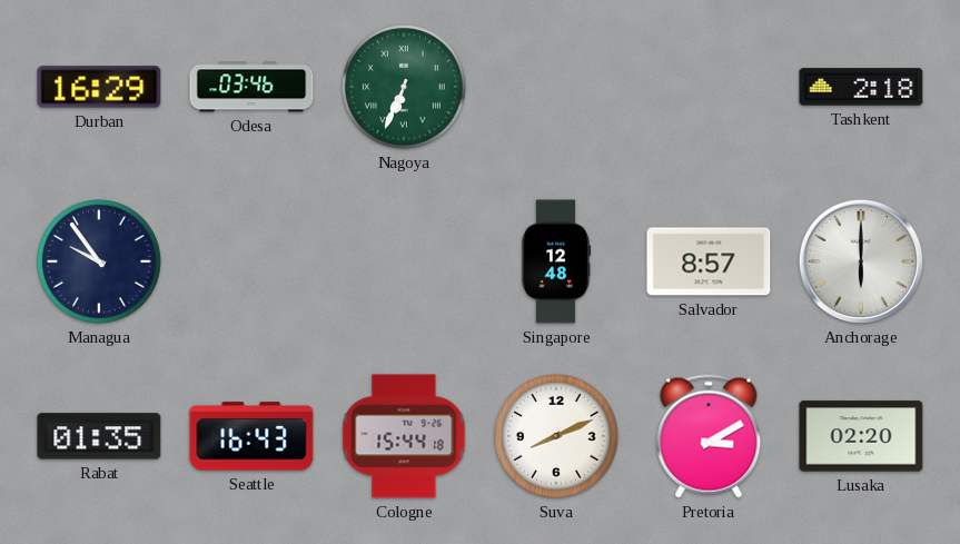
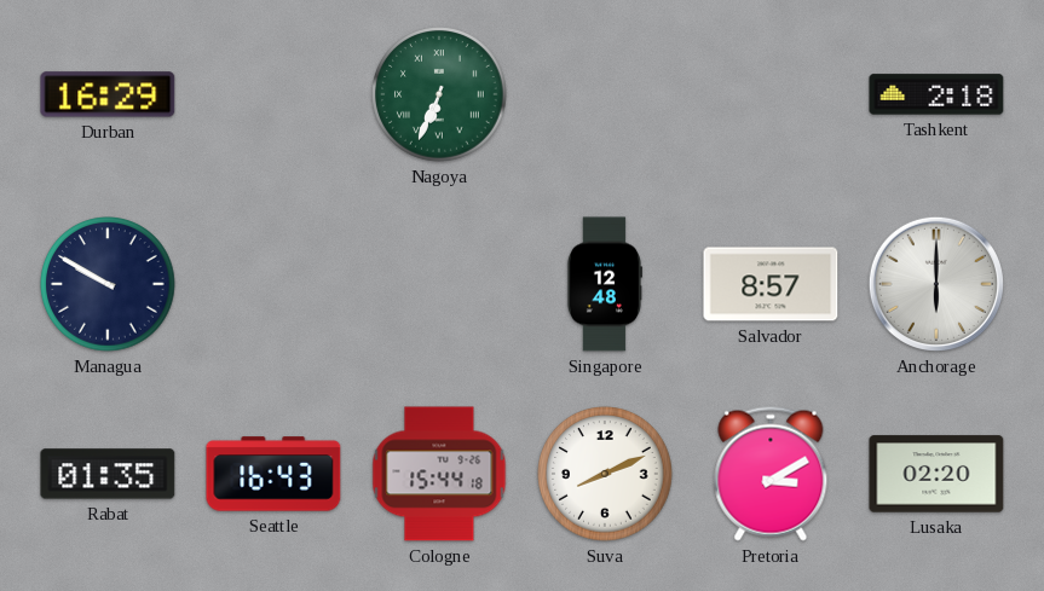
Odesa: 03:46 -> none
Managua: 9:54 -> 9:50
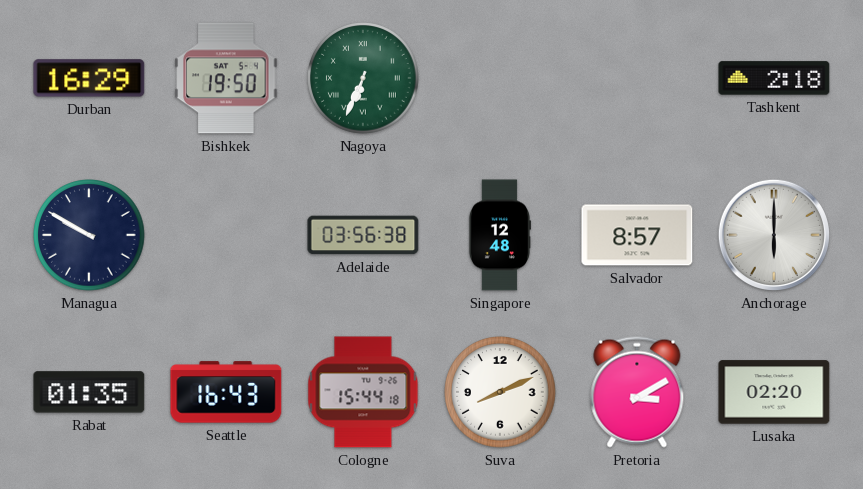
Bishkek: none -> 19:50
Adelaide: none -> 03:56
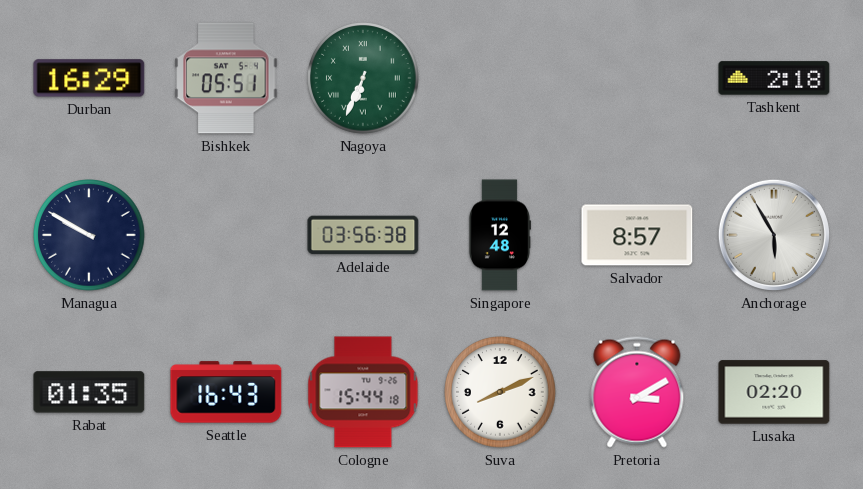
Bishkek: 19:50 -> 05:51
Anchorage: 6:00 -> 5:55
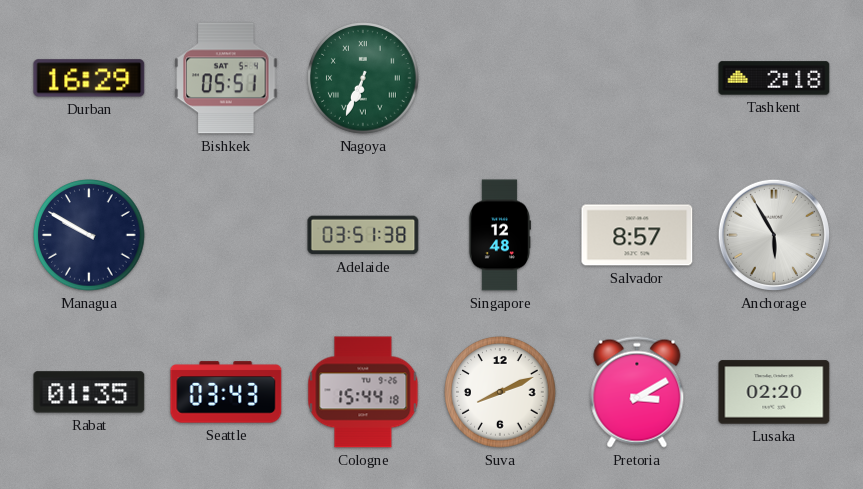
Adelaide: 03:56 -> 03:51
Seattle: 16:43 -> 03:43
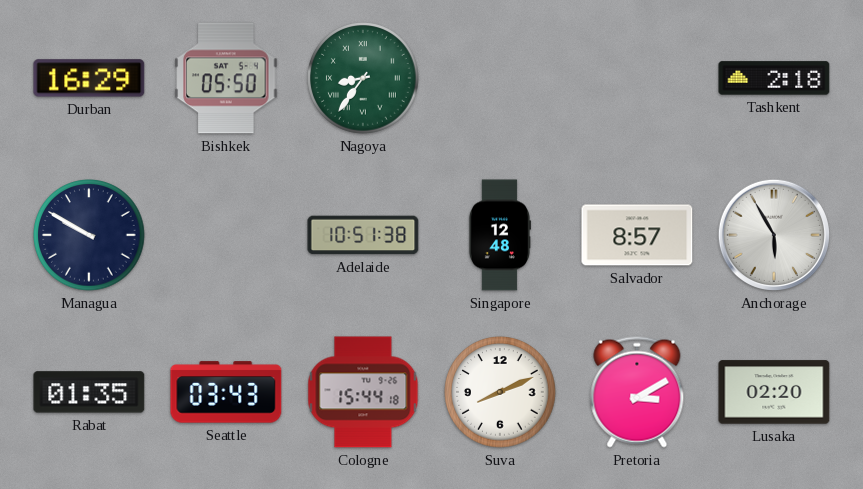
Bishkek: 05:51 -> 05:50
Nagoya: 6:34 -> 8:36
Adelaide: 03:51 -> 10:51
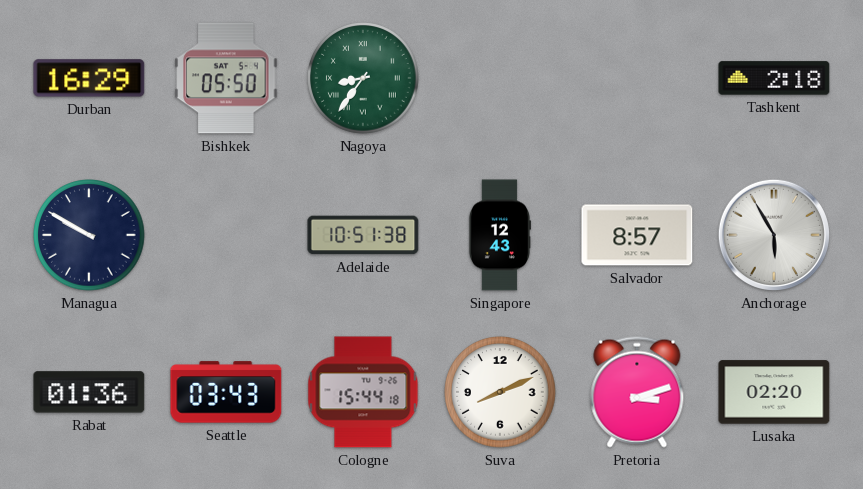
Singapore: 12:48 -> 12:43
Rabat: 01:35 -> 01:36
Pretoria: 3:10 -> 3:12
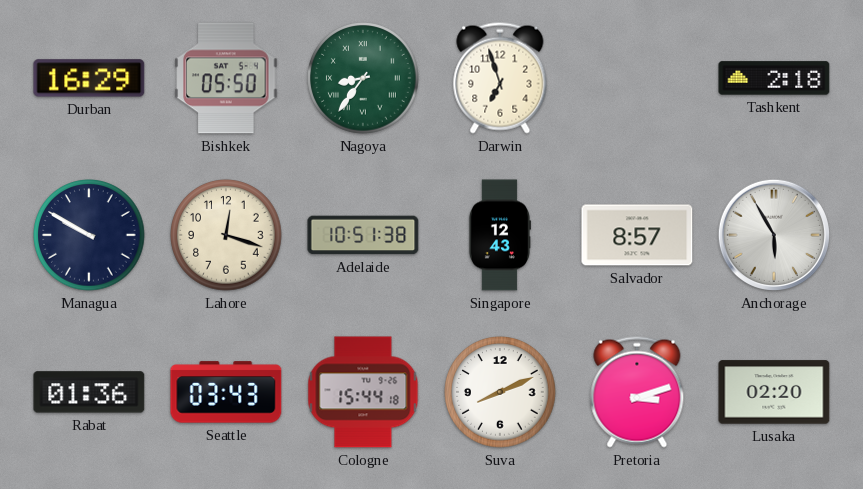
Darwin: none -> 6:57
Lahore: none -> 12:18
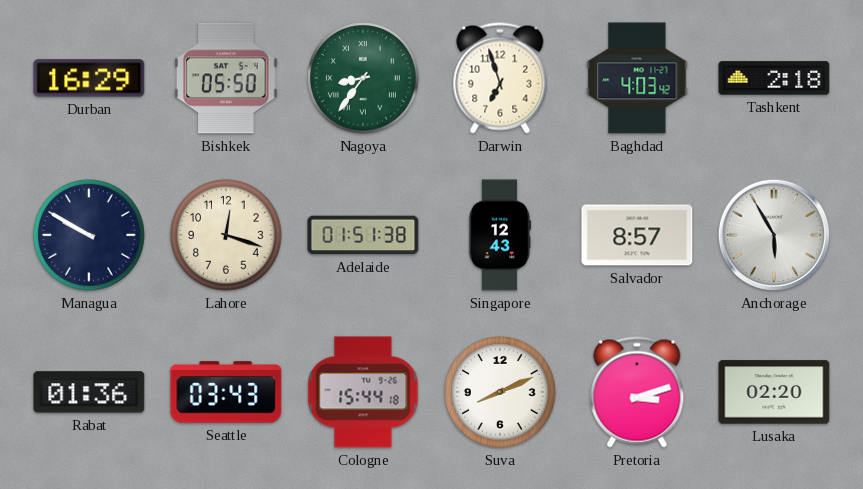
Baghdad: none -> 4:03
Adelaide: 10:51 -> 01:51
